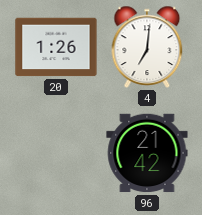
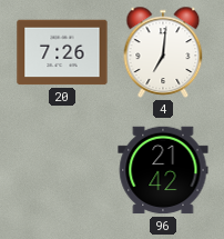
20: 1:26 -> 7:26
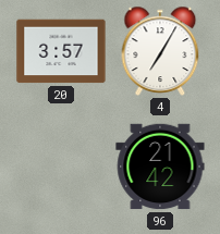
20: 7:26 -> 3:57
4: 7:01 -> 7:05
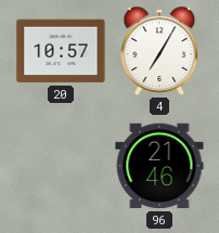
20: 3:57 -> 10:57
96: 21:42 -> 21:46
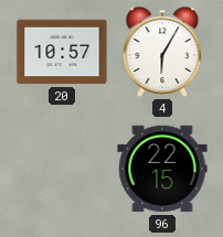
4: 7:05 -> 6:05
96: 21:46 -> 22:15
